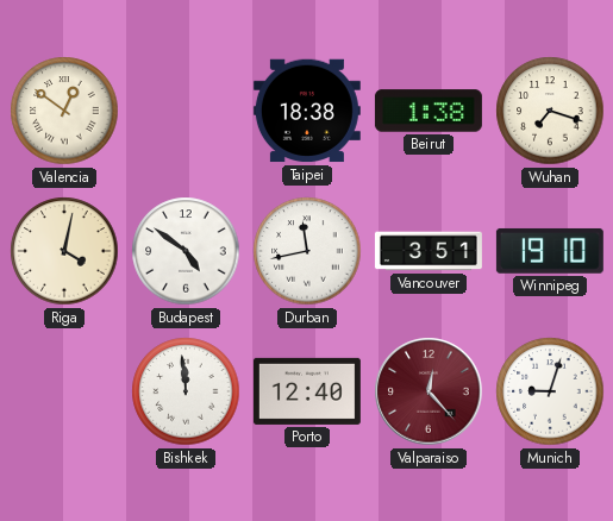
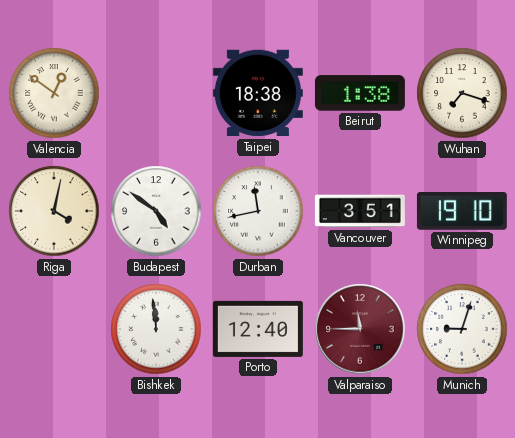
Valparaiso: 12:23 -> 11:45
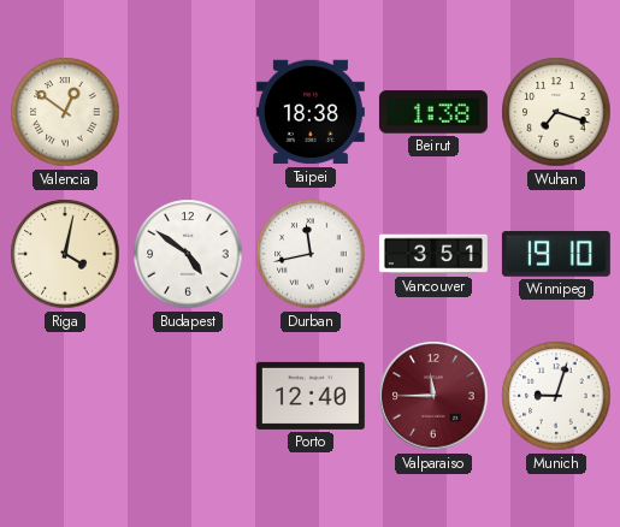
Bishkek: 11:59 -> none
